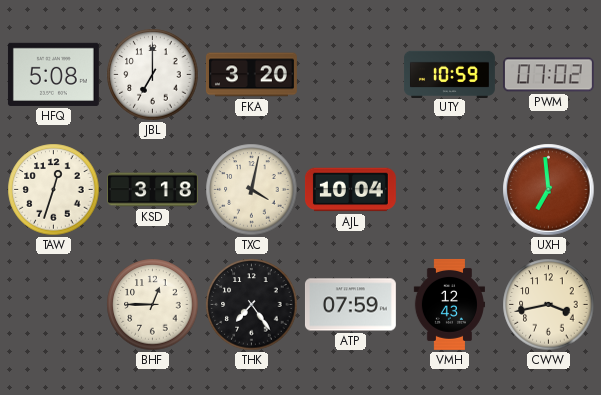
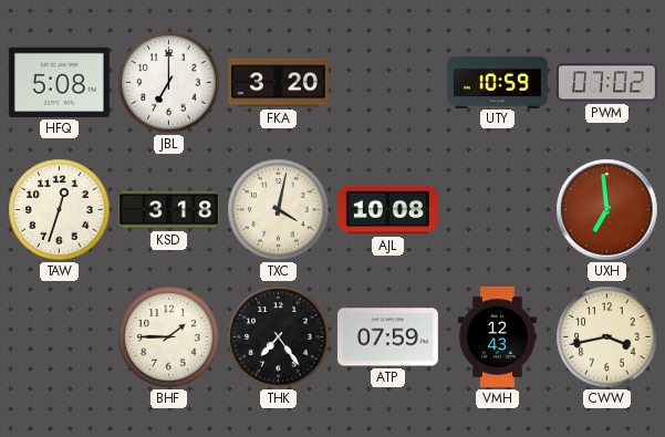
AJL: 10:04 -> 10:08
BHF: 12:45 -> 1:45
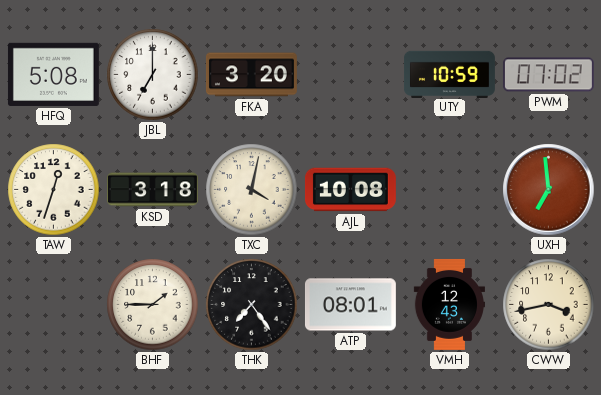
ATP: 07:59 -> 08:01
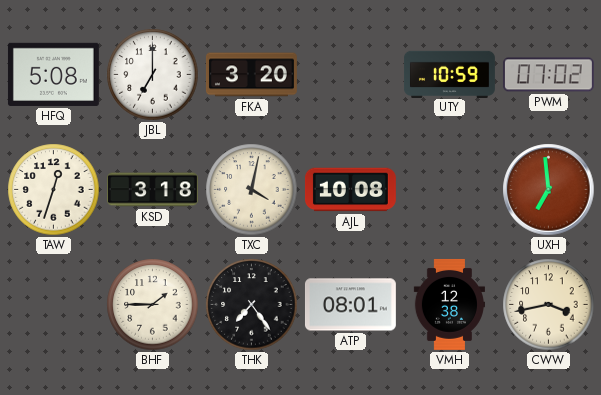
VMH: 12:43 -> 12:38
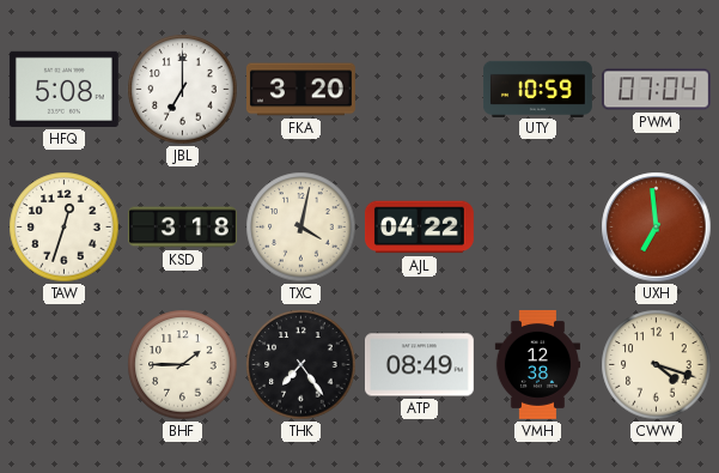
PWM: 07:02 -> 07:04
AJL: 10:08 -> 04:22
ATP: 08:01 -> 08:49
CWW: 3:43 -> 4:18
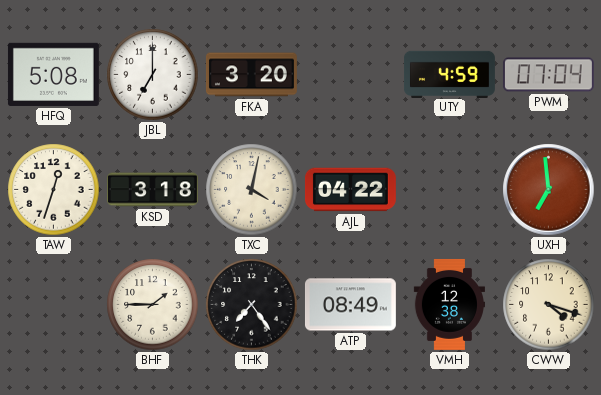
UTY: 10:59 -> 4:59
